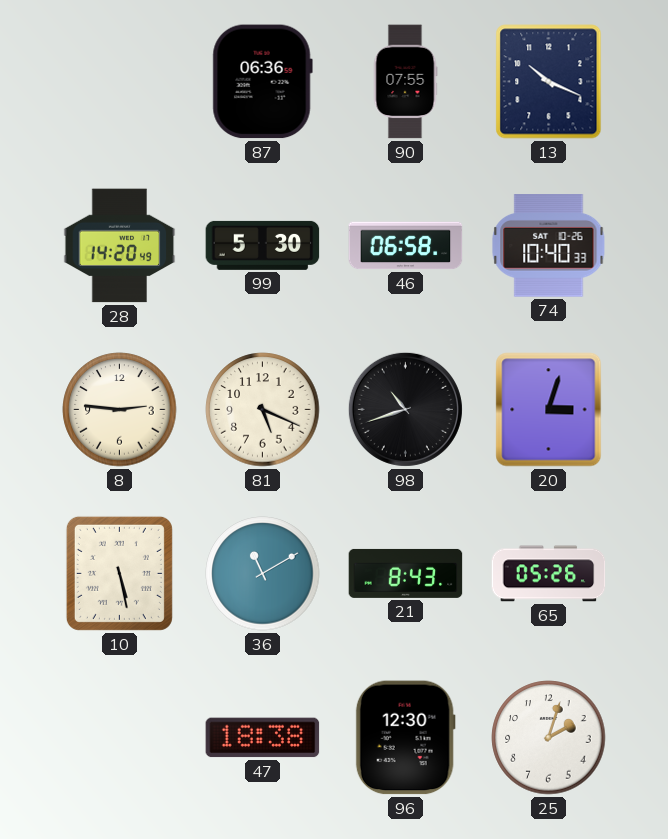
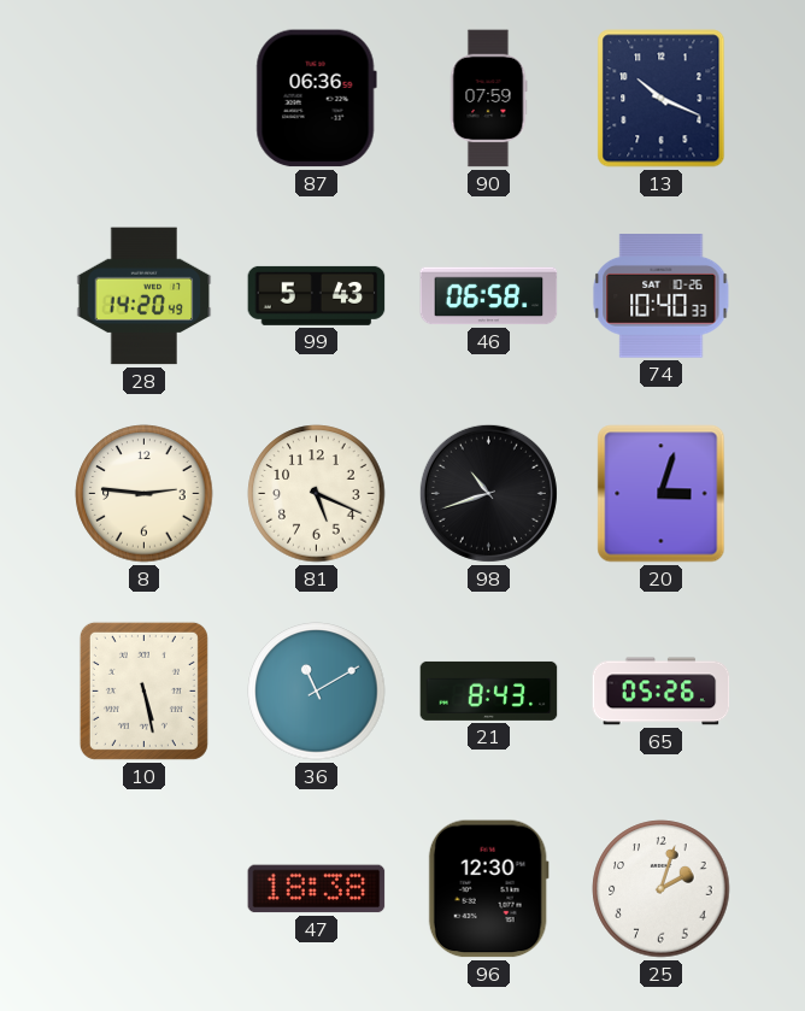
90: 07:55 -> 07:59
99: 5:30 -> 5:43
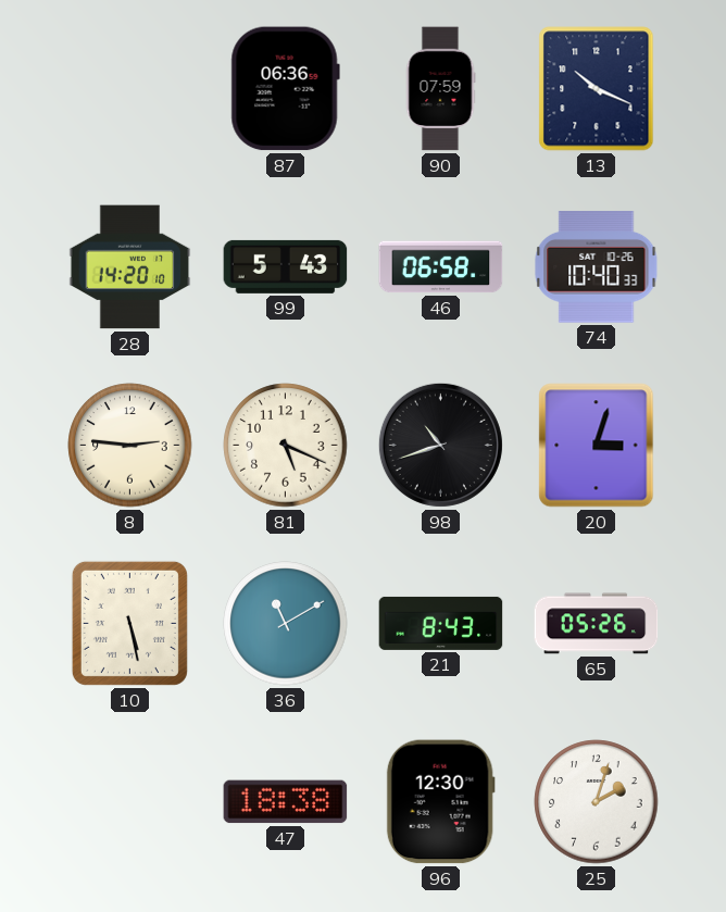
28: 14:20:49 -> 14:20:10
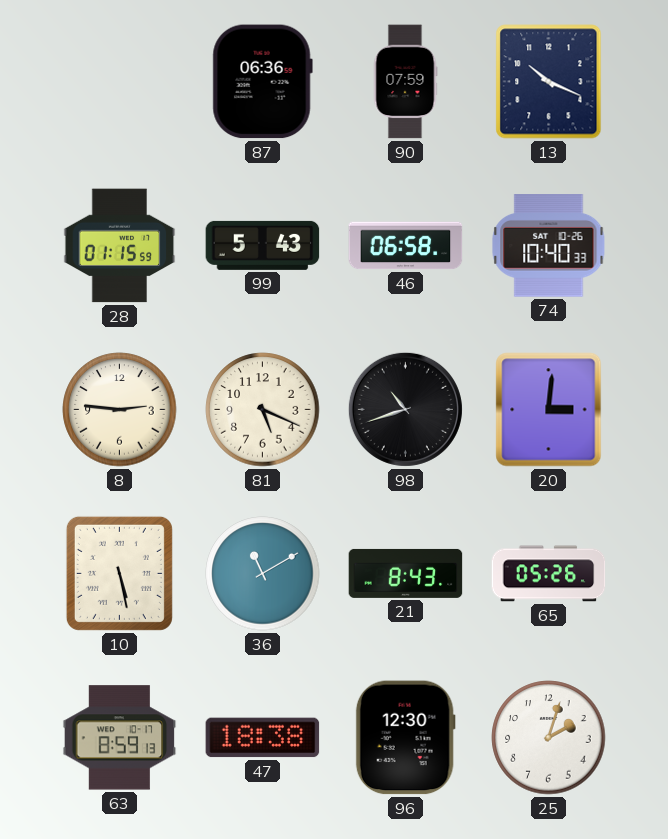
28: 14:20 -> 01:15
20: 3:03 -> 3:01
63: none -> 8:59
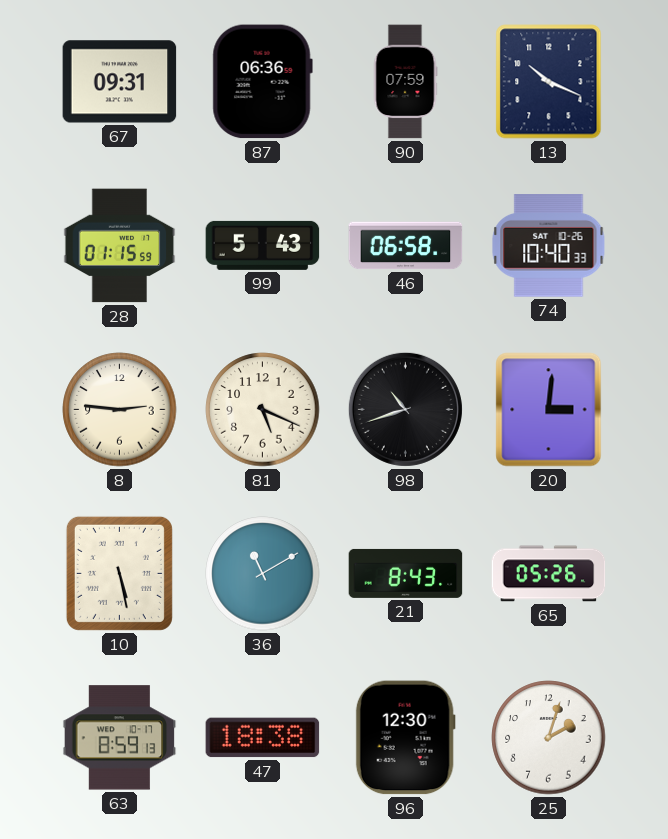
67: none -> 09:31
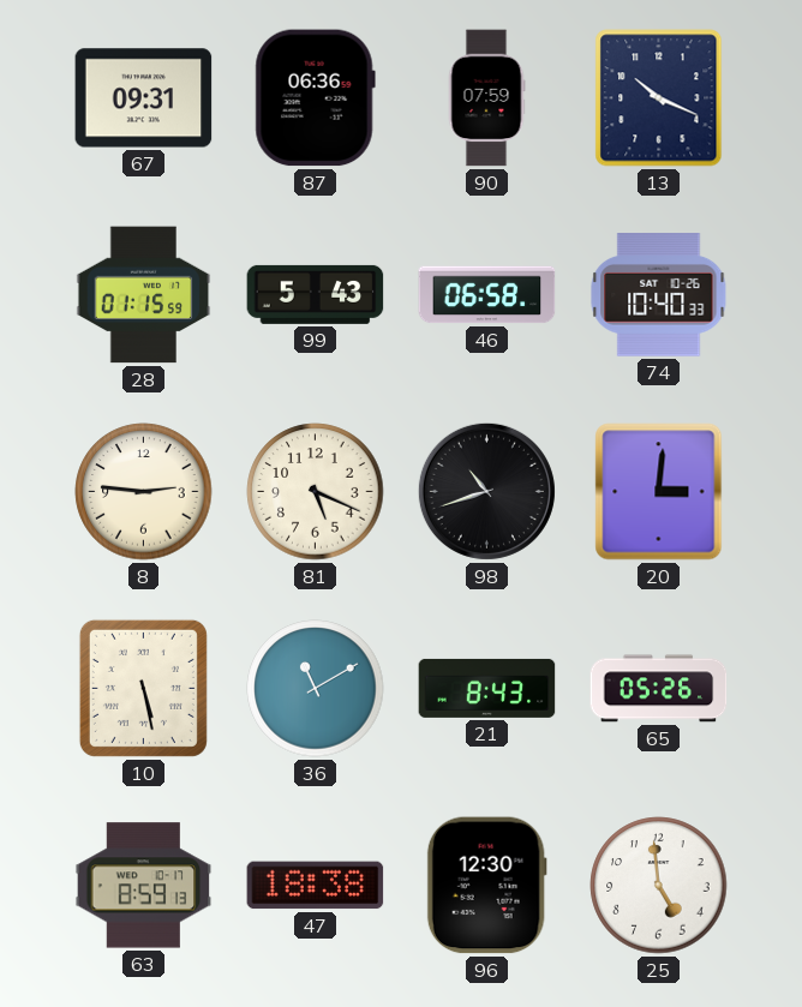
25: 2:03 -> 4:59
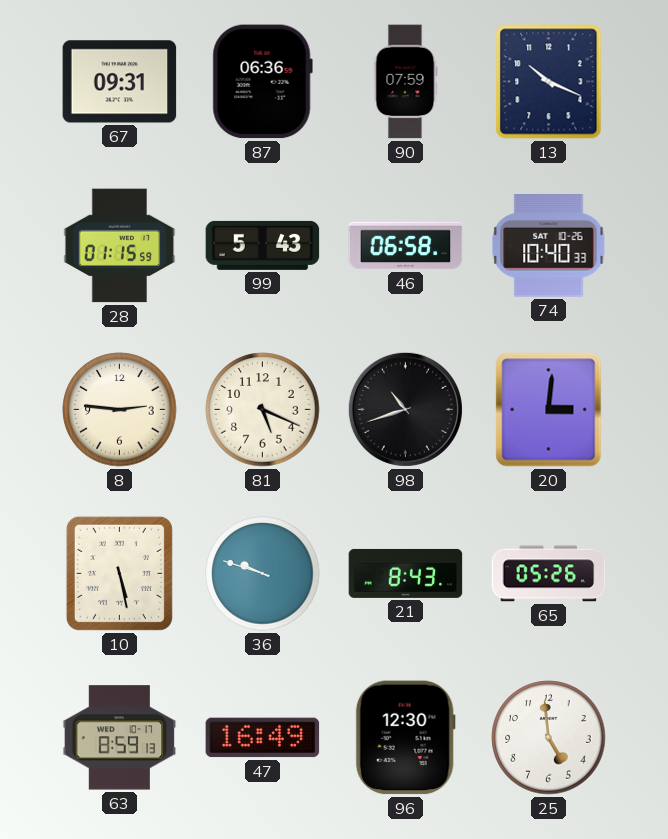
36: 11:10 -> 9:48
47: 18:38 -> 16:49
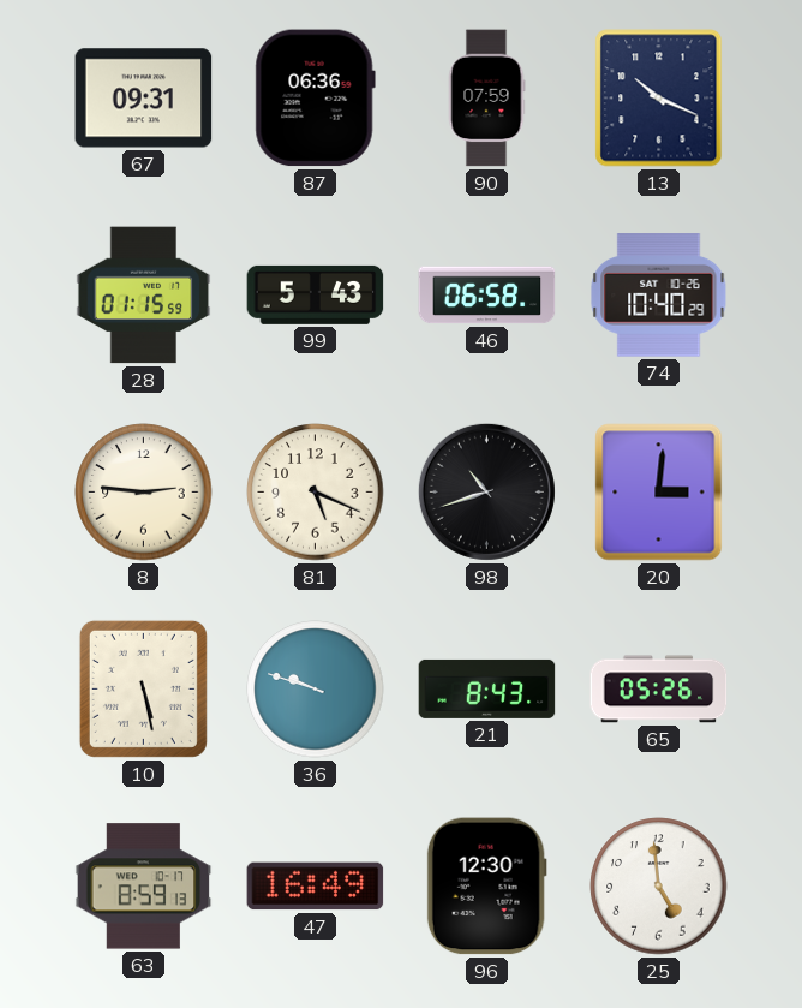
74: 10:40:33 -> 10:40:29
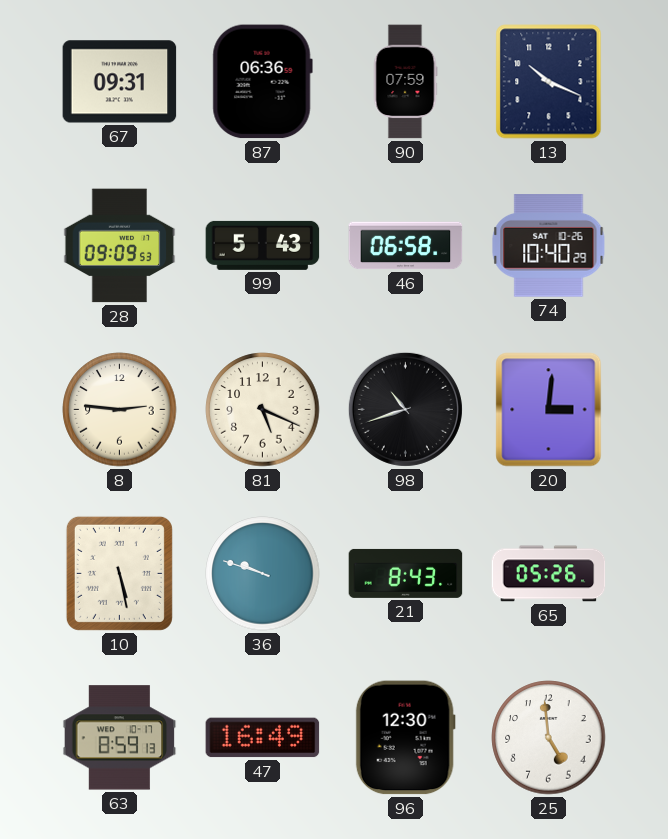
28: 01:15 -> 09:09
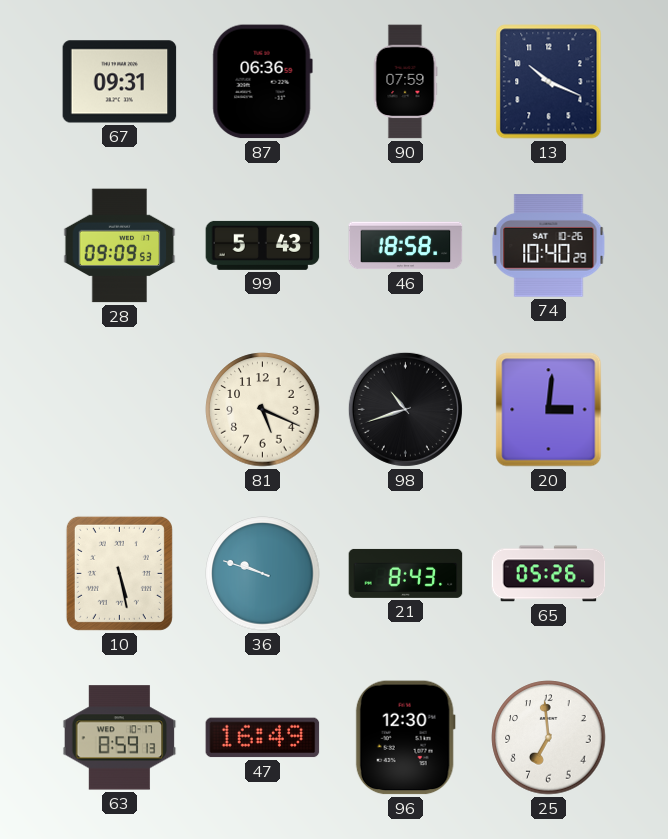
46: 06:58 -> 18:58
8: 2:46 -> none
25: 4:59 -> 6:59
